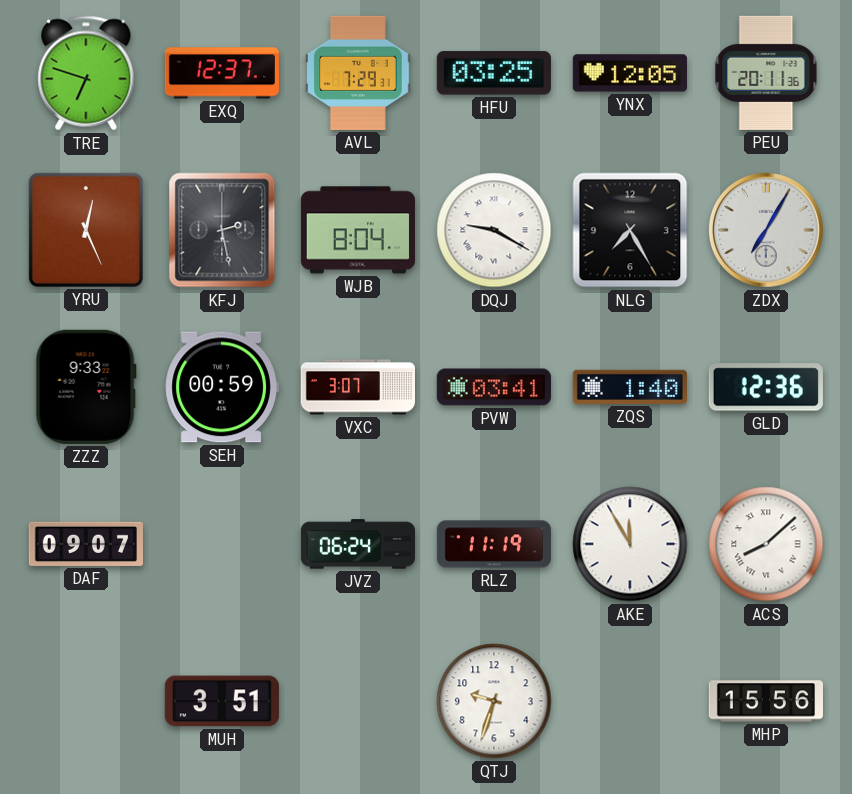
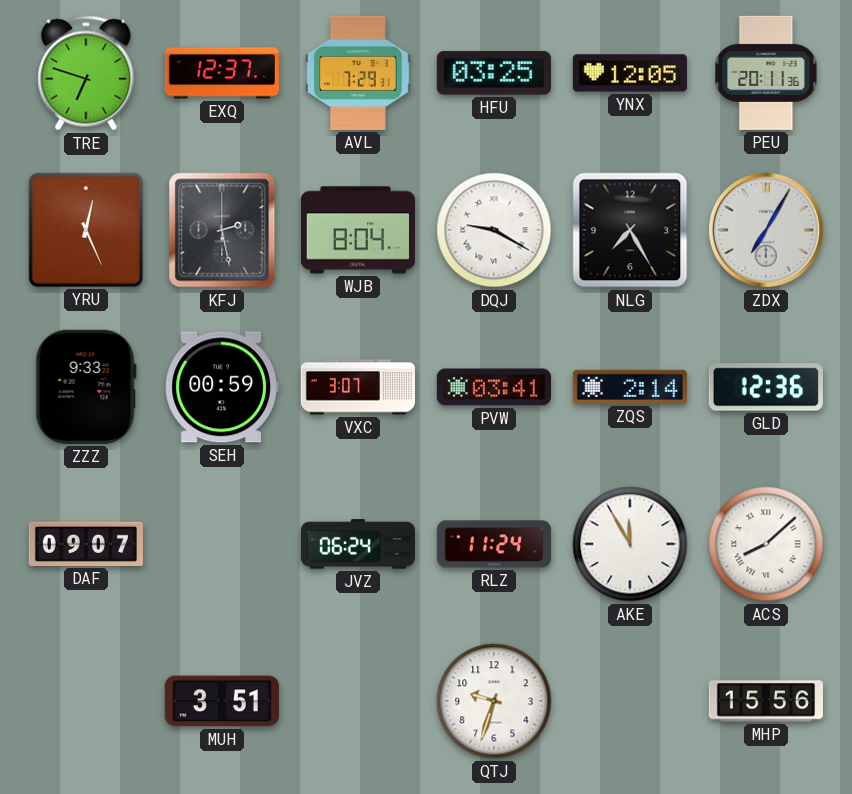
ZQS: 1:40 -> 2:14
RLZ: 11:19 -> 11:24
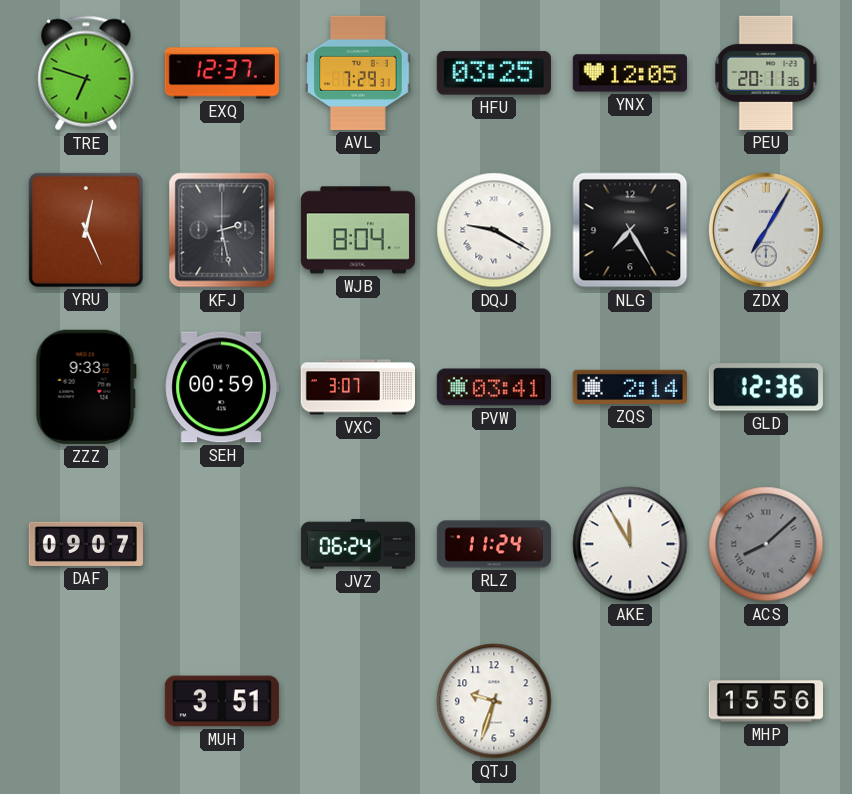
ACS dial: white -> grey
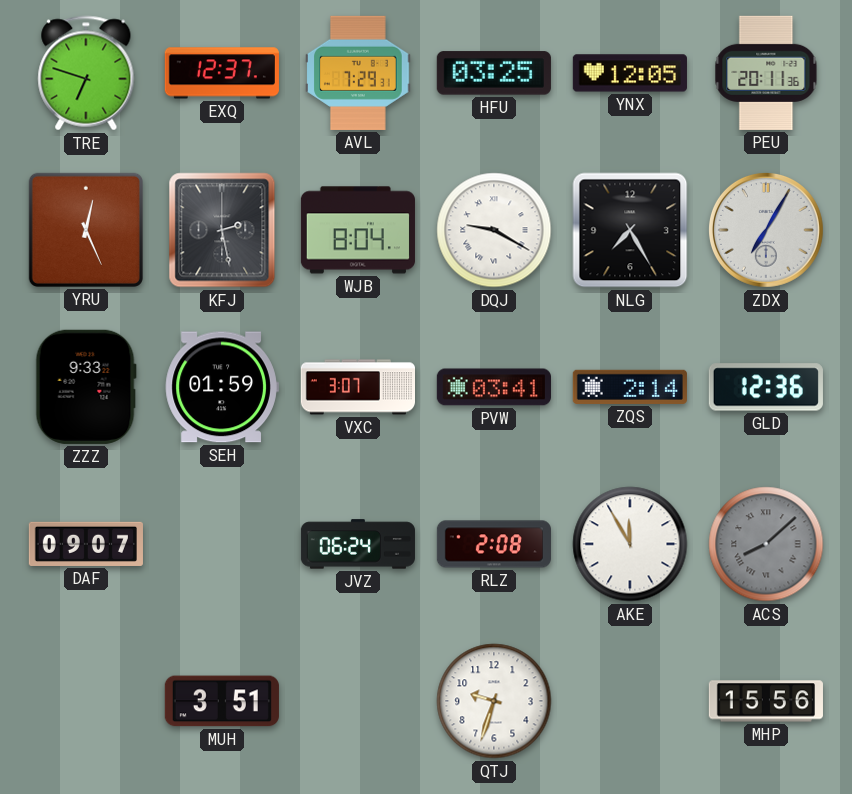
SEH: 00:59 -> 01:59
RLZ: 11:24 -> 2:08
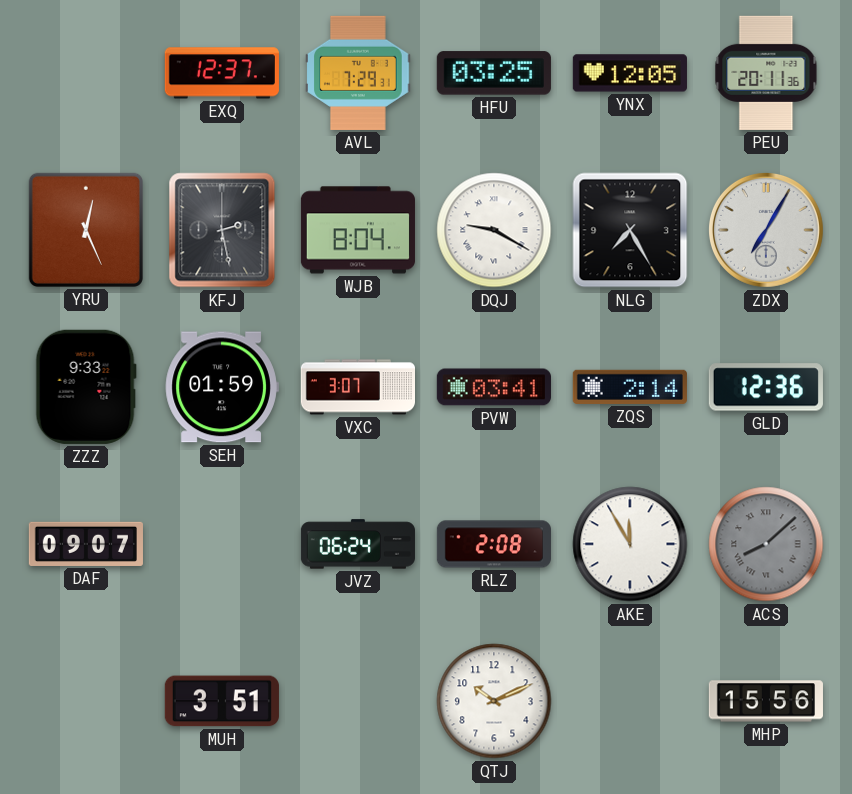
TRE: 6:48 -> none
QTJ: 9:33 -> 10:11
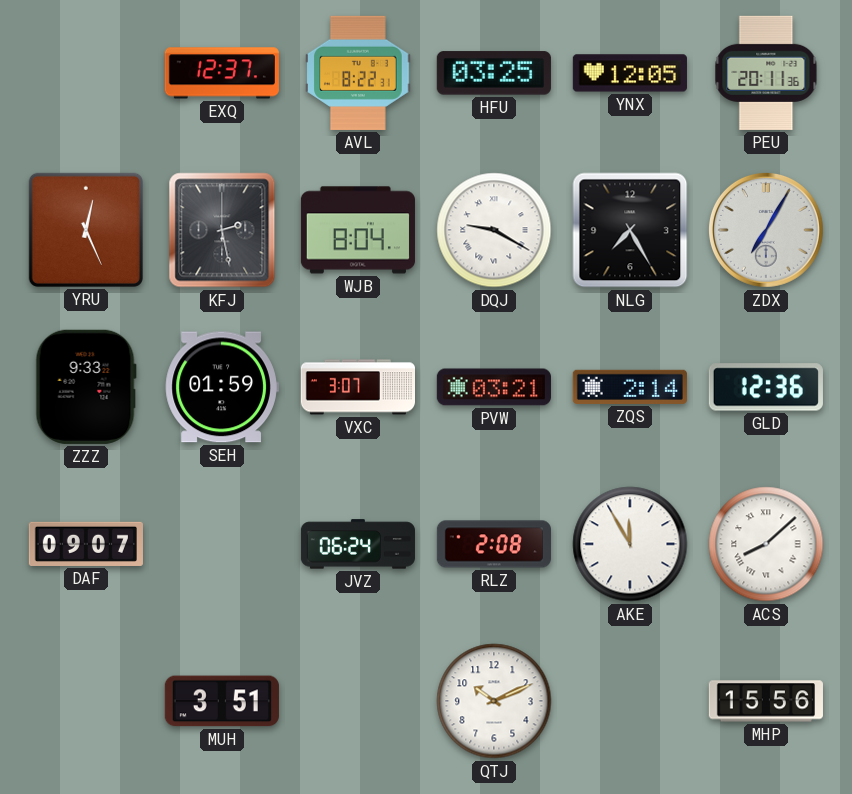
AVL: 7:29 -> 8:22
PVW: 03:41 -> 03:21
ACS dial: grey -> white
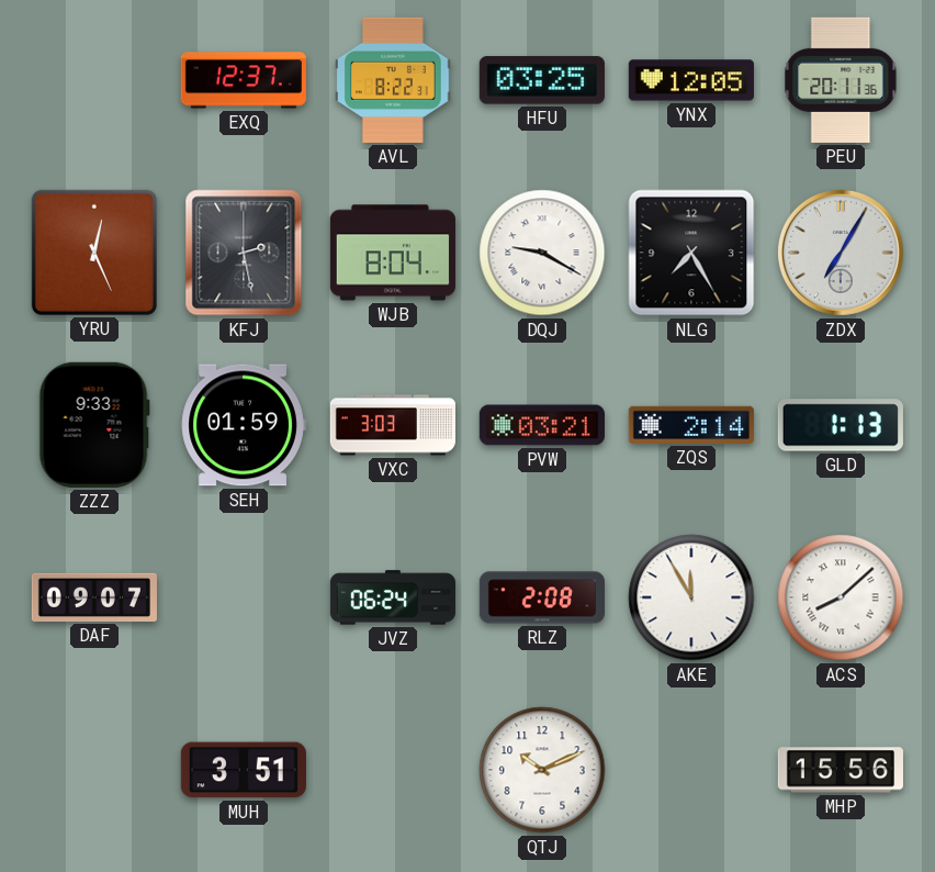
VXC: 3:07 -> 3:03
GLD: 12:36 -> 1:13
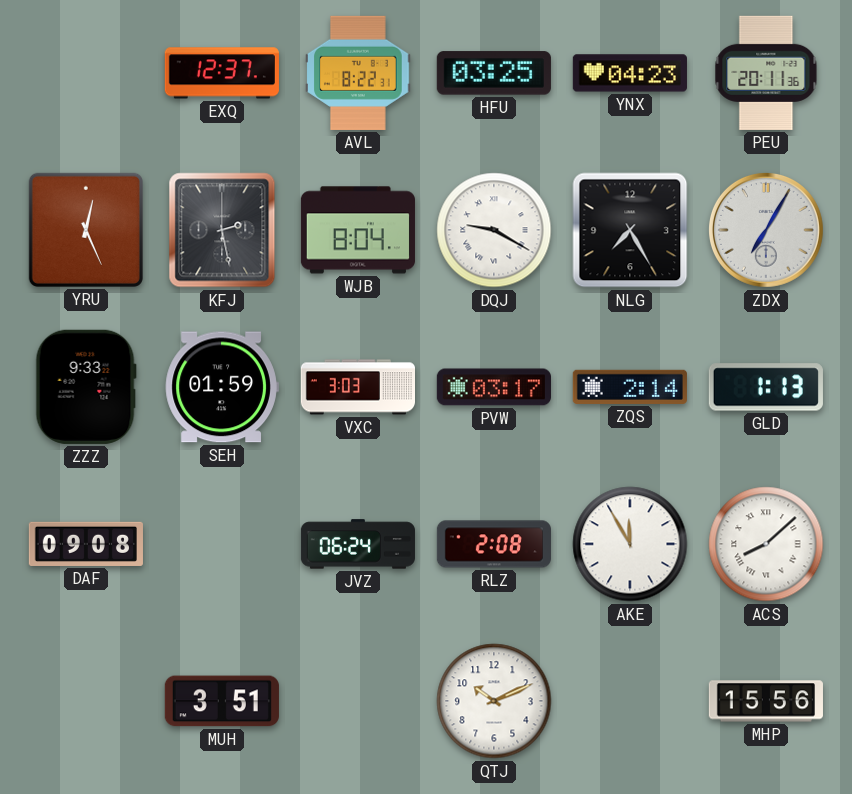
YNX: 12:05 -> 04:23
PVW: 03:21 -> 03:17
DAF: 09:07 -> 09:08
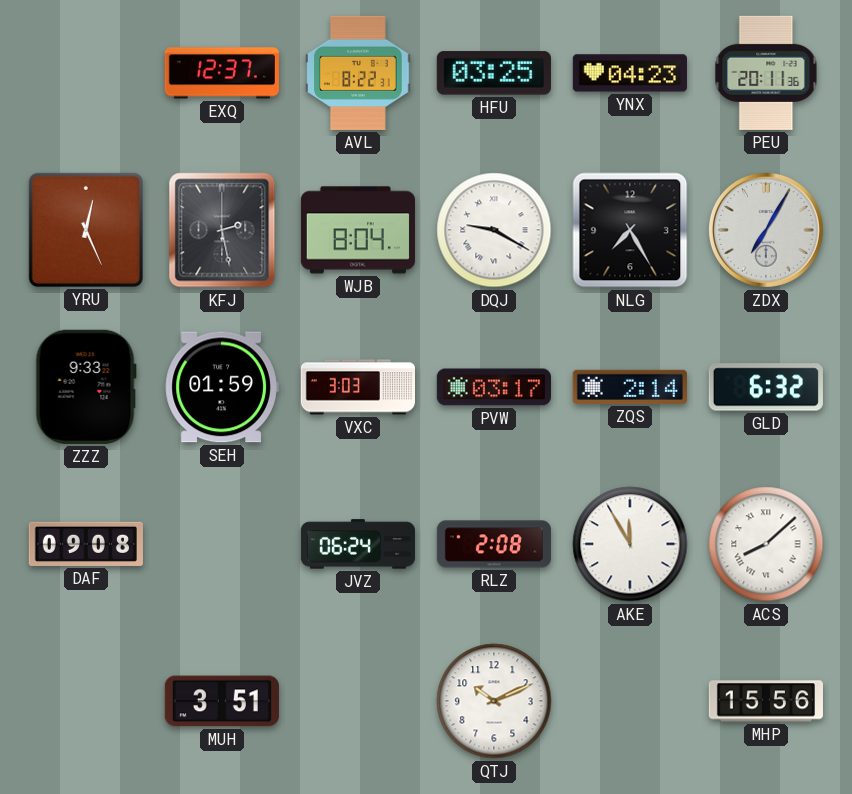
GLD: 1:13 -> 6:32
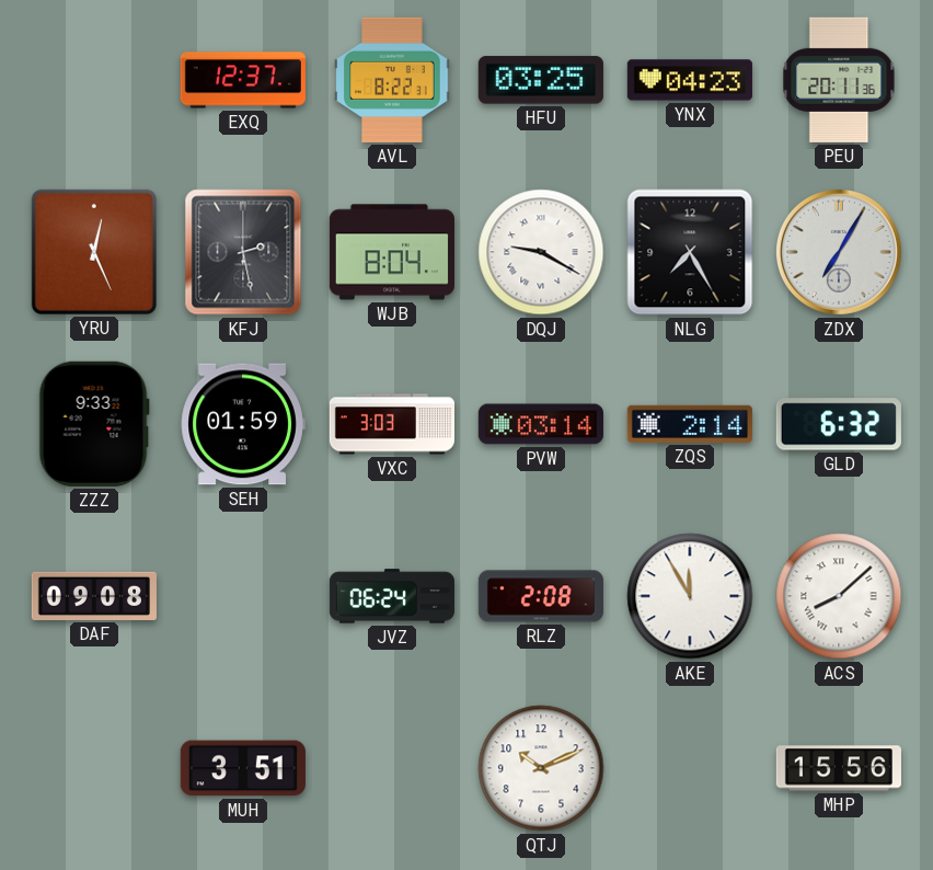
PVW: 03:17 -> 03:14
